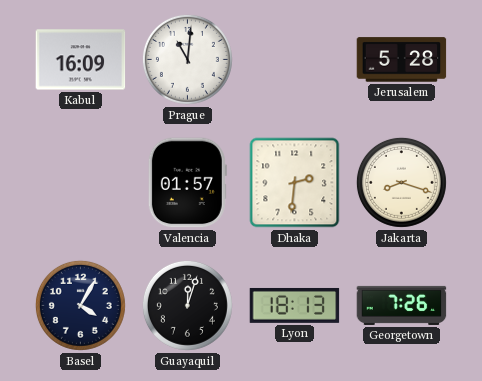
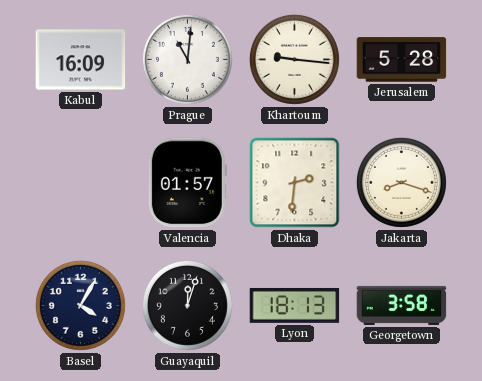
Khartoum: none -> 9:16
Georgetown: 7:26 -> 3:58
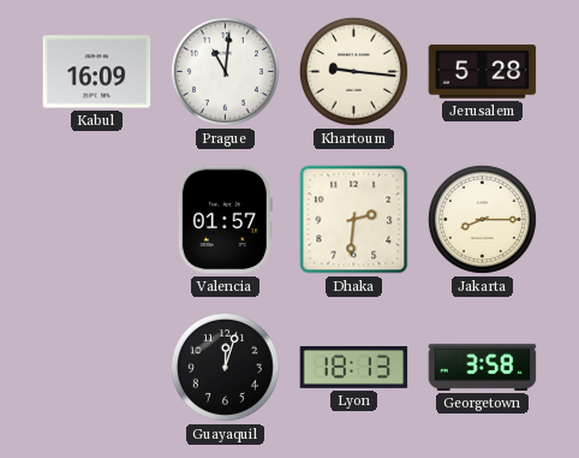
Jakarta: 8:18 -> 8:15
Basel: 4:05 -> none
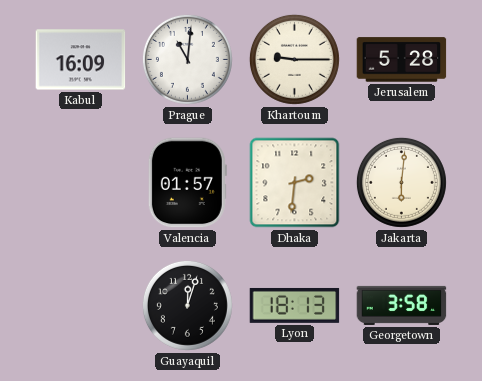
Khartoum: 9:16 -> 9:15
Jakarta: 8:15 -> 6:01
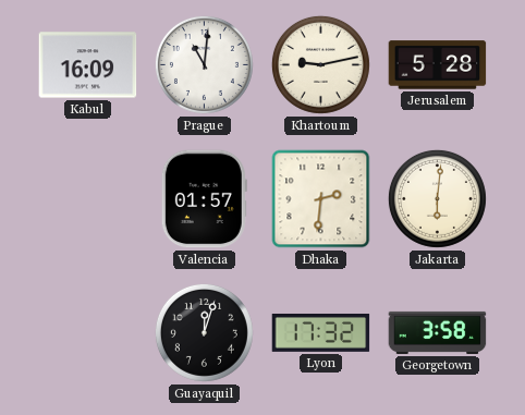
Khartoum: 9:15 -> 9:13
Lyon: 18:13 -> 17:32
